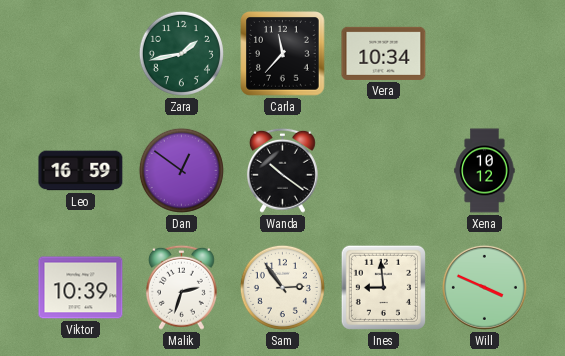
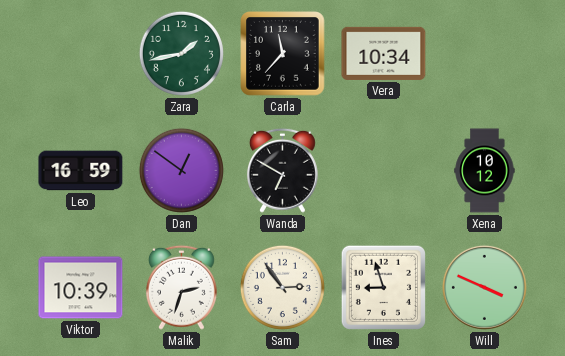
Wanda: 10:21 -> 6:50
Ines: 8:59 -> 8:57
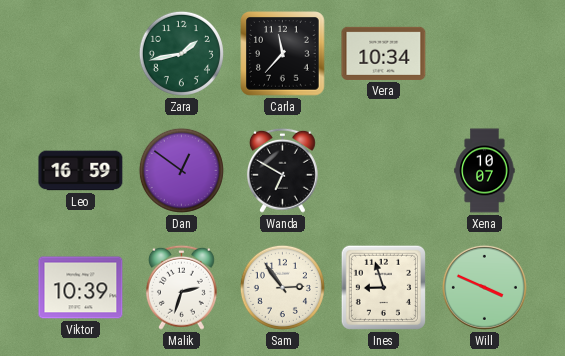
Xena: 10:12 -> 10:07
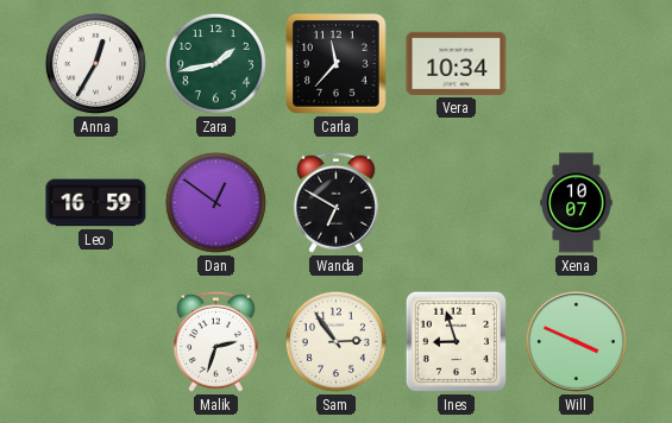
Anna: none -> 12:35
Viktor: 10:39 -> none
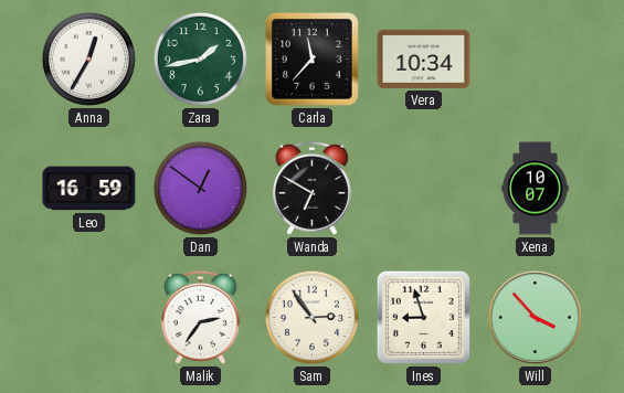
Malik: 2:33 -> 2:36
Will: 3:49 -> 3:53
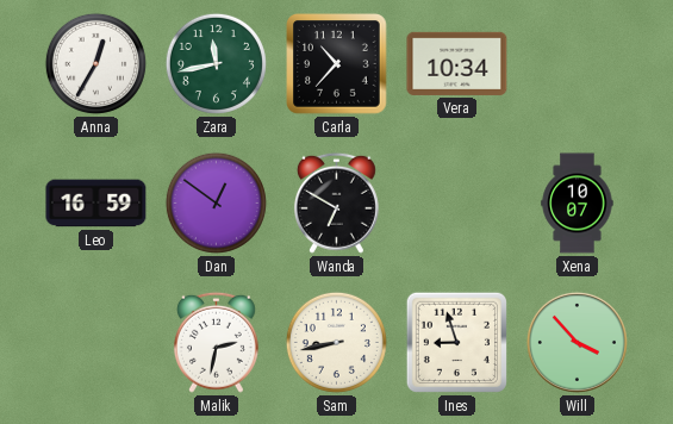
Zara: 1:43 -> 11:43
Carla: 11:37 -> 10:37
Malik: 2:36 -> 2:32
Sam: 2:54 -> 8:43
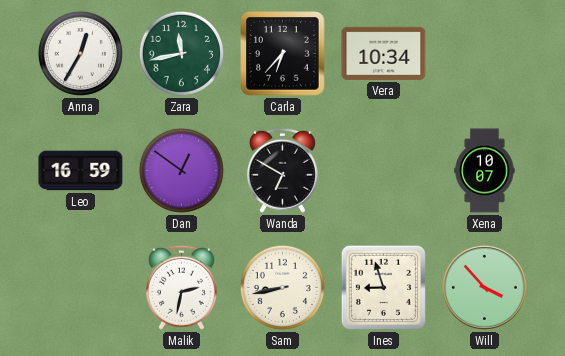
Carla: 10:37 -> 6:37
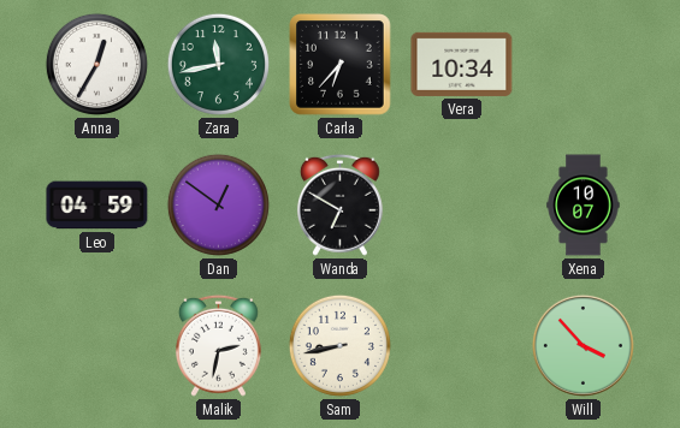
Leo: 16:59 -> 04:59
Ines: 8:57 -> none
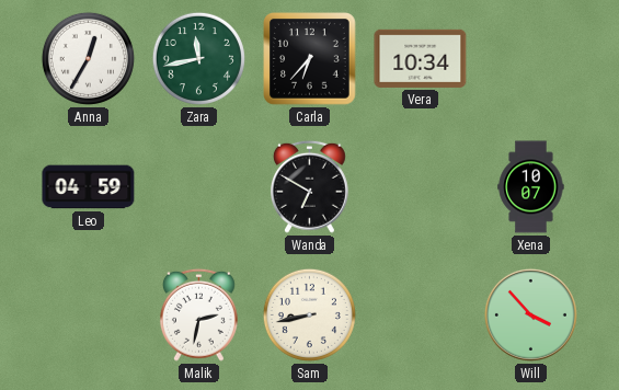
Dan: 12:51 -> none
